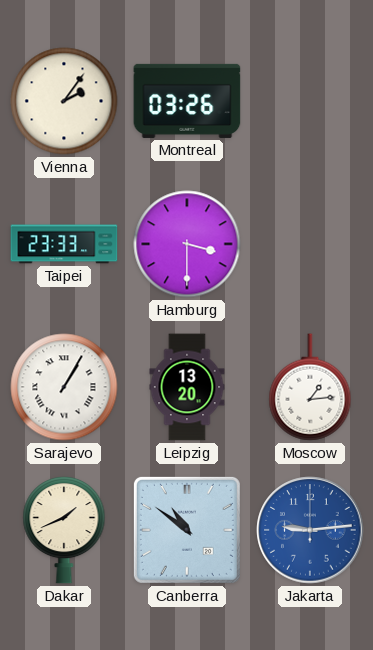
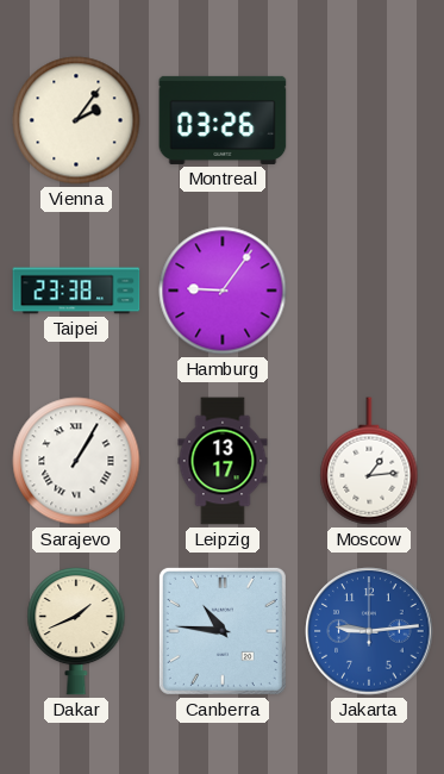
Taipei: 23:33 -> 23:38
Hamburg: 3:30 -> 9:06
Leipzig: 13:20 -> 13:17
Canberra: 10:51 -> 10:46
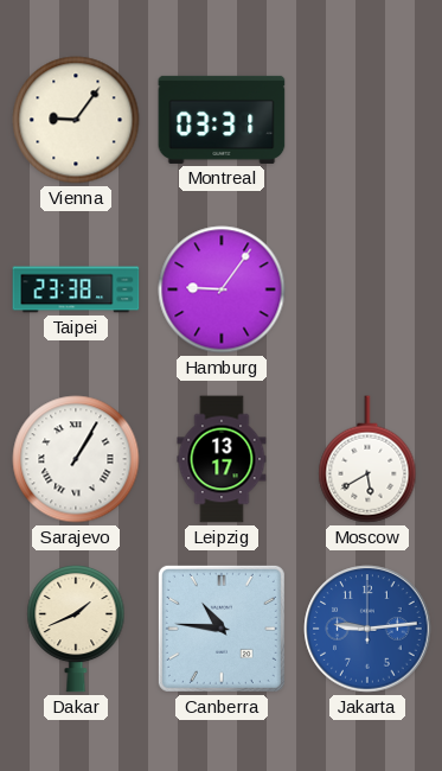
Vienna: 2:06 -> 9:06
Montreal: 03:26 -> 03:31
Moscow: 1:14 -> 5:40
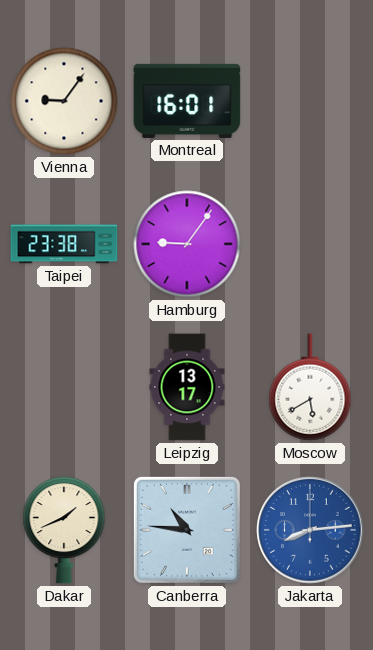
Montreal: 03:31 -> 16:01
Sarajevo: 1:05 -> none
Jakarta: 9:14 -> 8:14
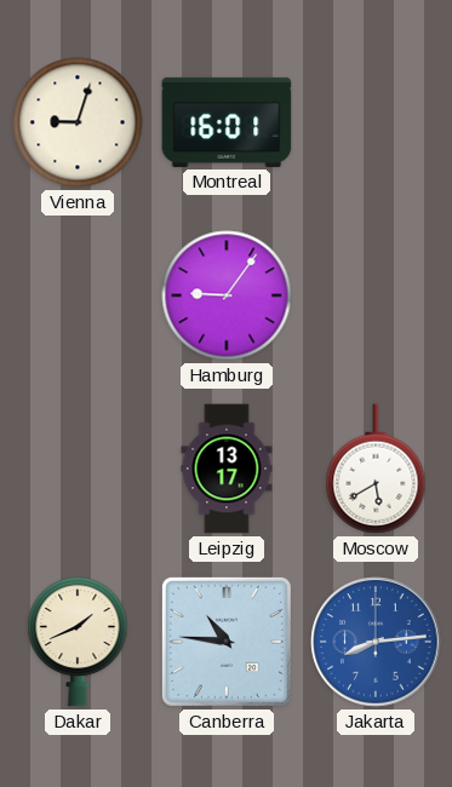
Vienna: 9:06 -> 9:03
Taipei: 23:38 -> none
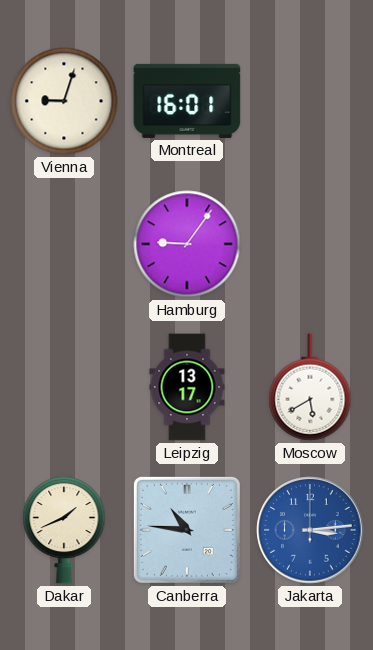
Jakarta: 8:14 -> 3:14
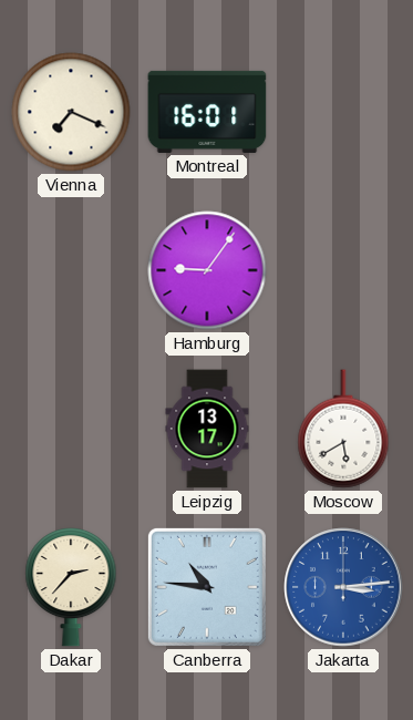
Vienna: 9:03 -> 7:19
Dakar: 1:41 -> 2:37
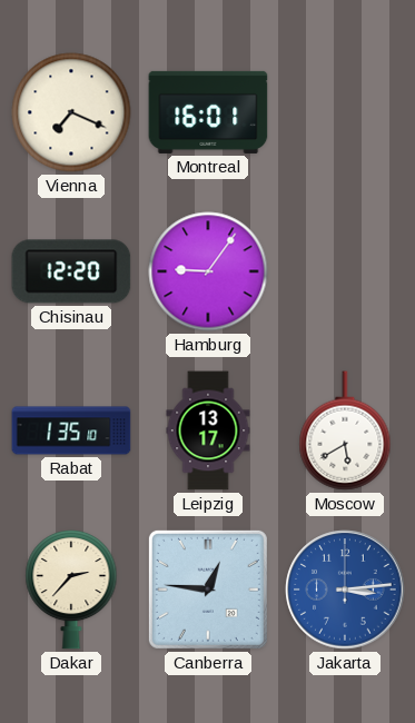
Chisinau: none -> 12:20
Rabat: none -> 1:35
Canberra: 10:46 -> 12:46
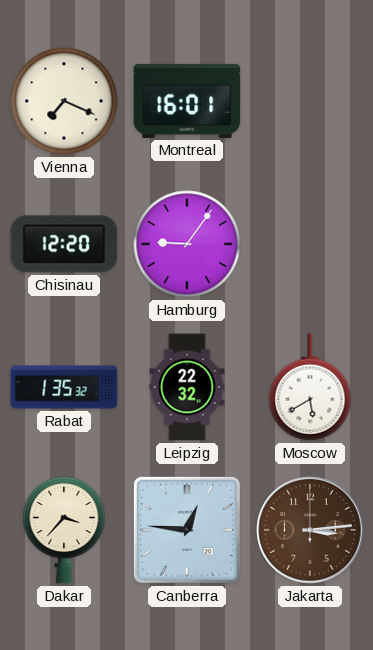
Rabat: 1:35:10 -> 1:35:32
Leipzig: 13:17 -> 22:32
Dakar: 2:37 -> 3:37
Jakarta dial: blue -> brown
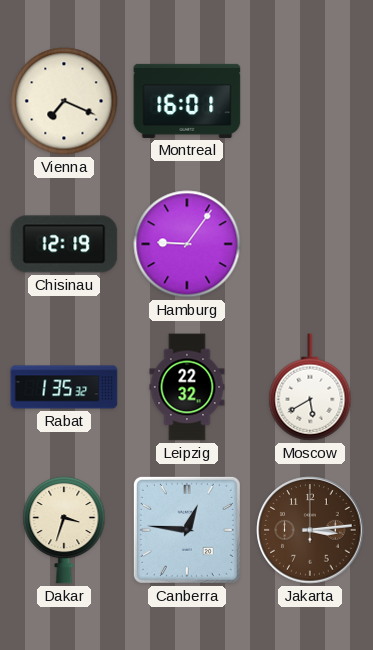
Chisinau: 12:20 -> 12:19
Dakar: 3:37 -> 3:33
